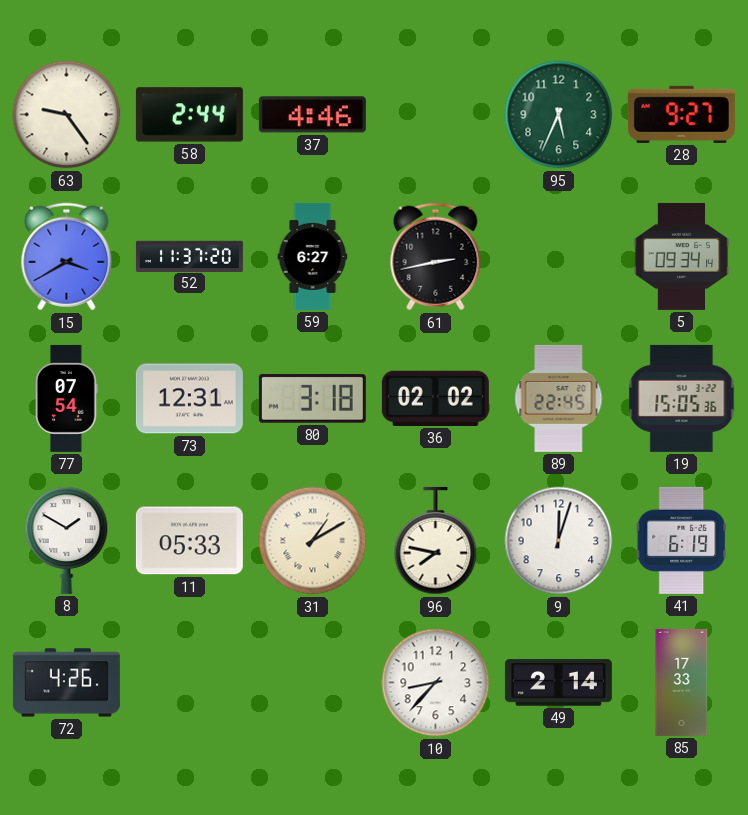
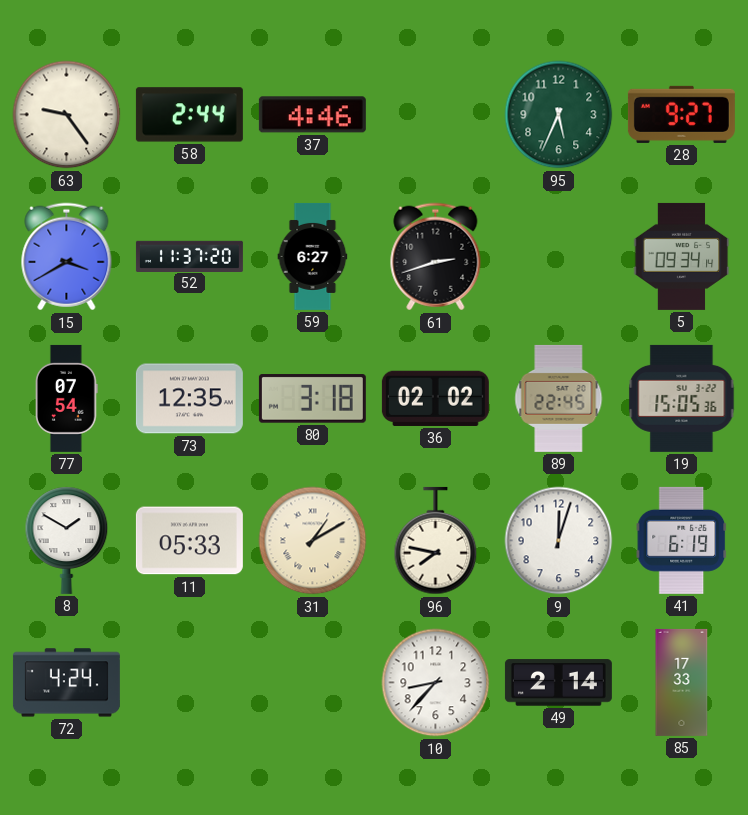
61: 2:43 -> 2:42
73: 12:31 -> 12:35
72: 4:26 -> 4:24
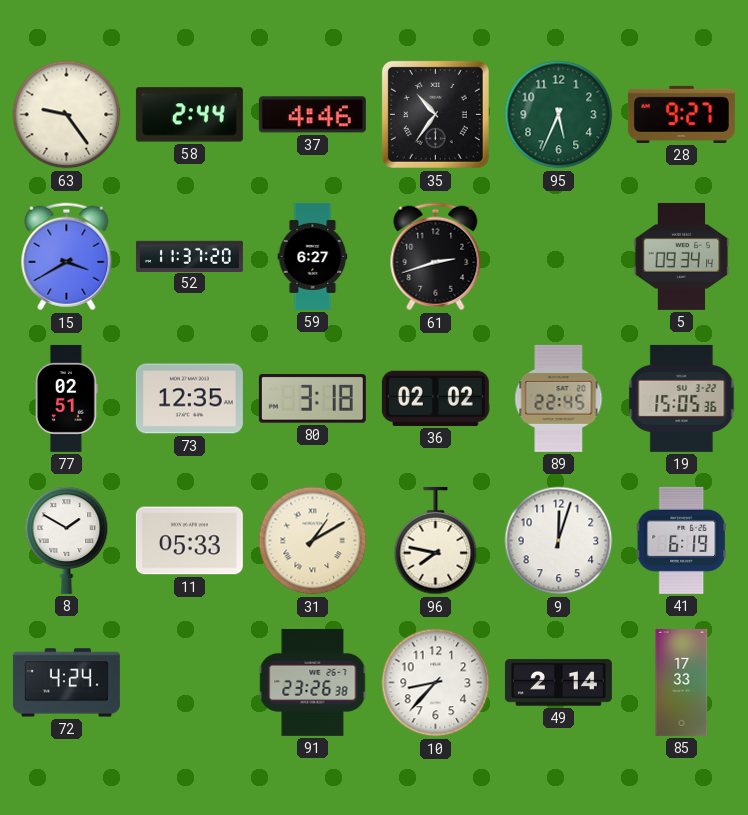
35: none -> 10:36
77: 07:54 -> 02:51
91: none -> 23:26
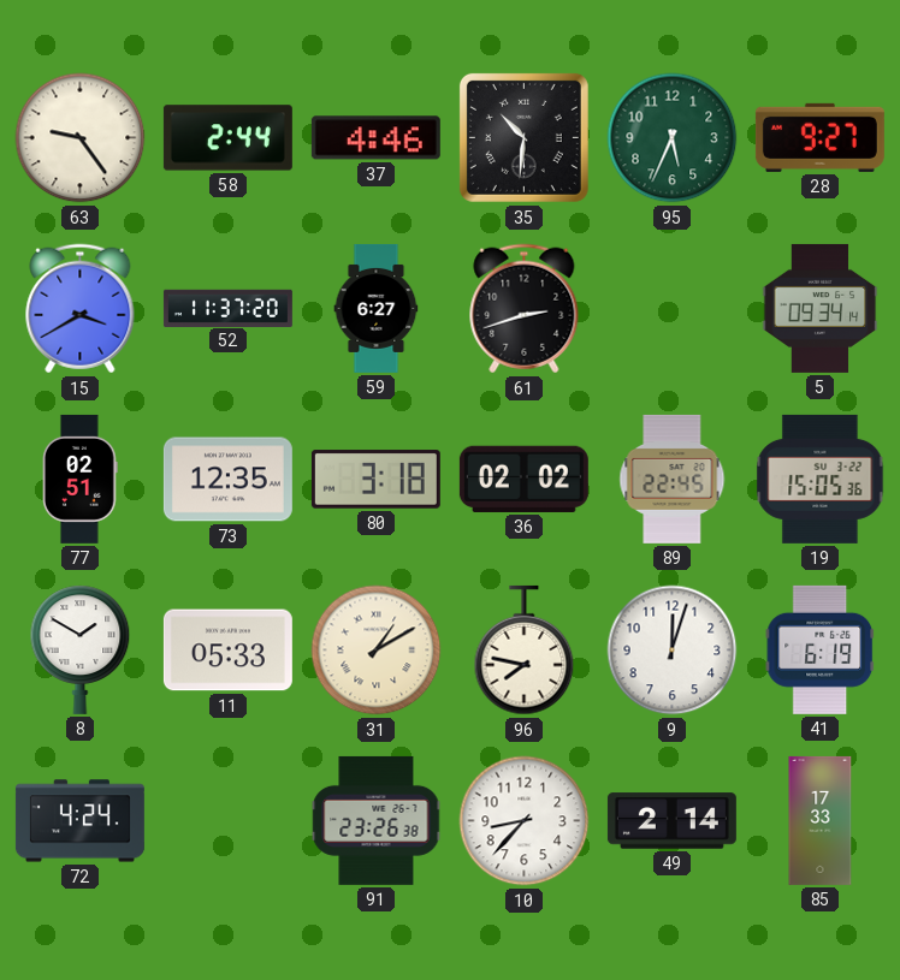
35: 10:36 -> 10:31
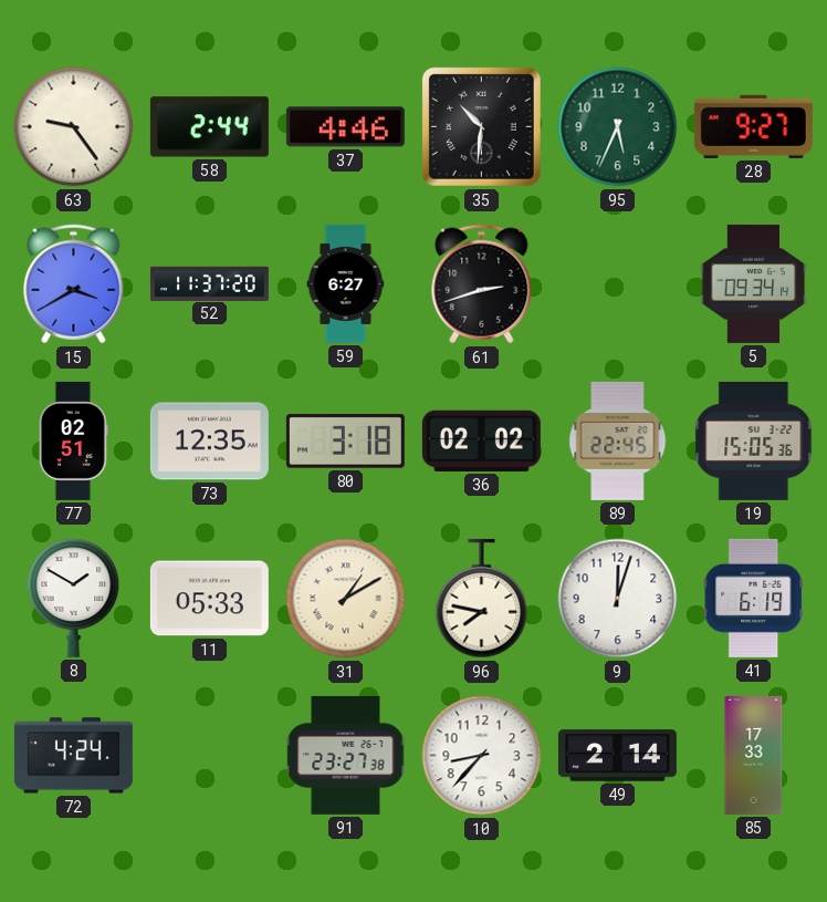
91: 23:26 -> 23:27
